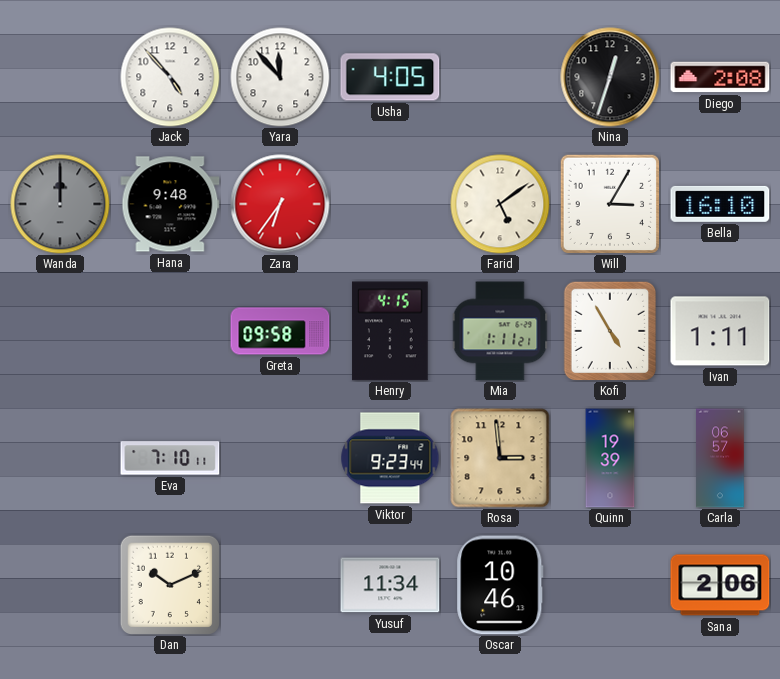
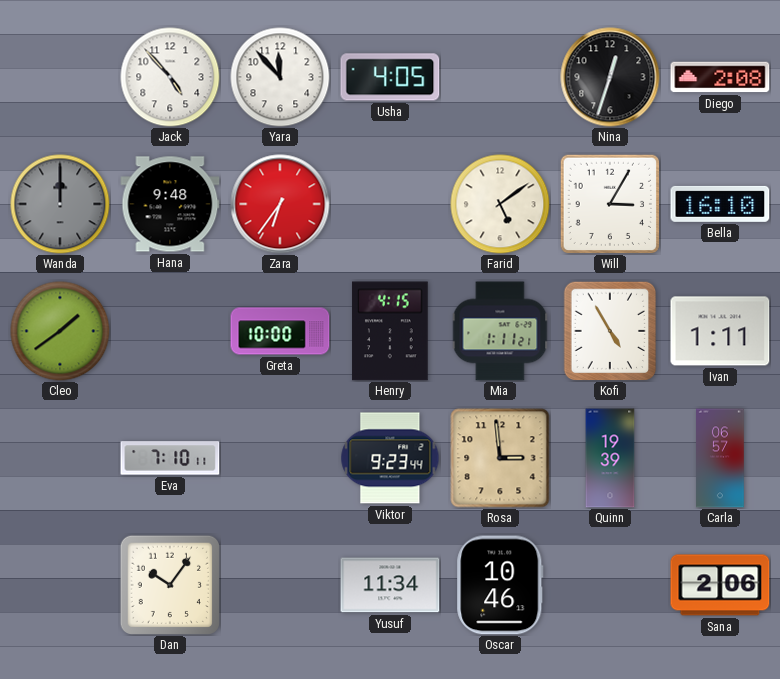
Cleo: none -> 1:39
Greta: 09:58 -> 10:00
Dan: 10:11 -> 10:06
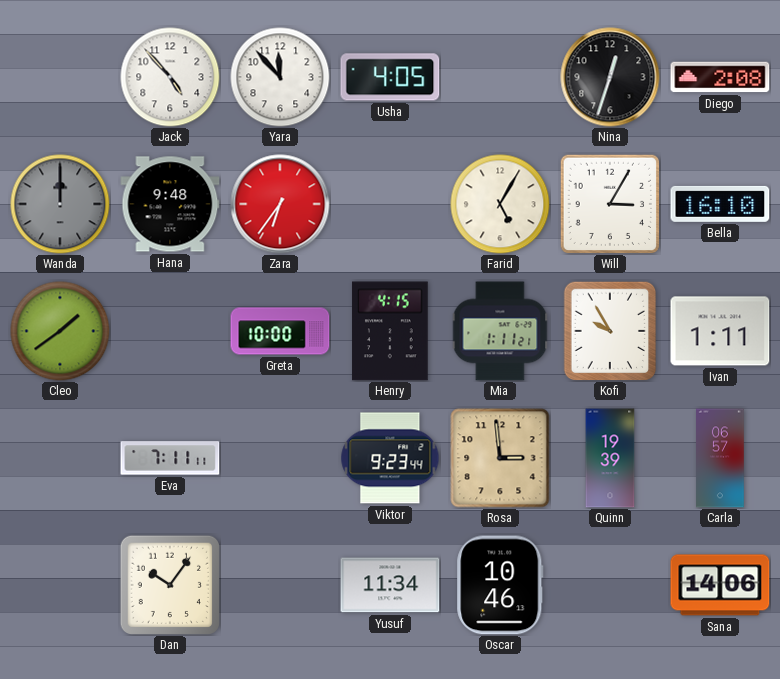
Farid: 5:09 -> 5:05
Kofi: 4:55 -> 9:55
Eva: 7:10 -> 7:11
Sana: 2:06 -> 14:06
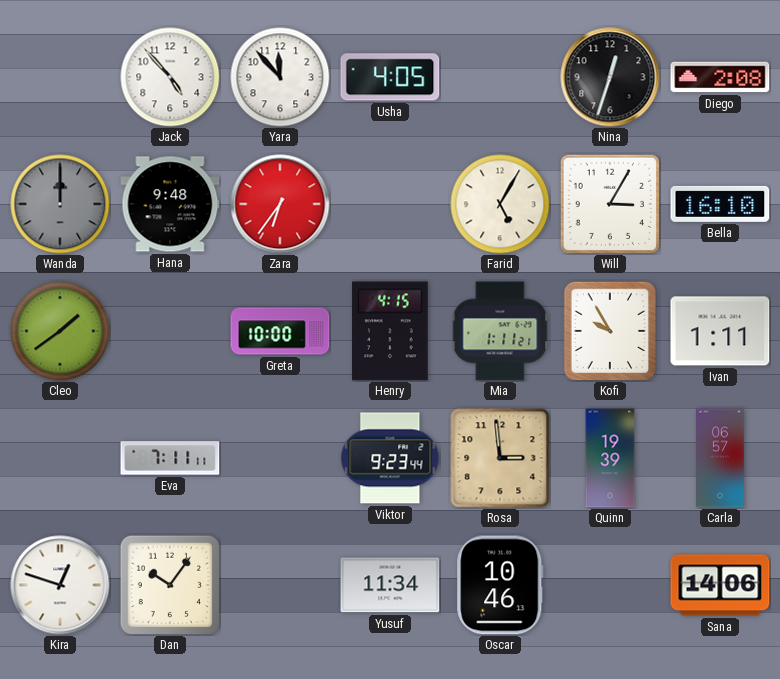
Kira: none -> 12:48
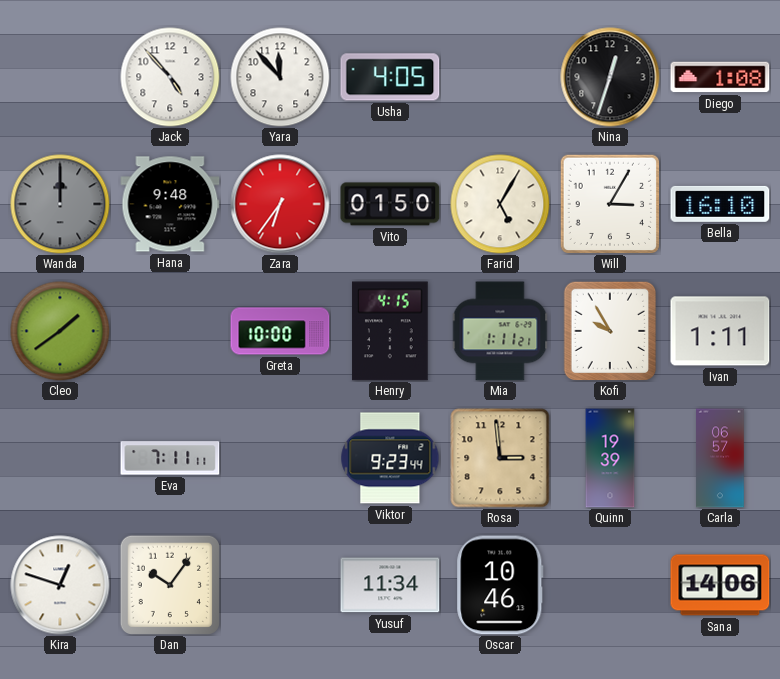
Diego: 2:08 -> 1:08
Vito: none -> 01:50
